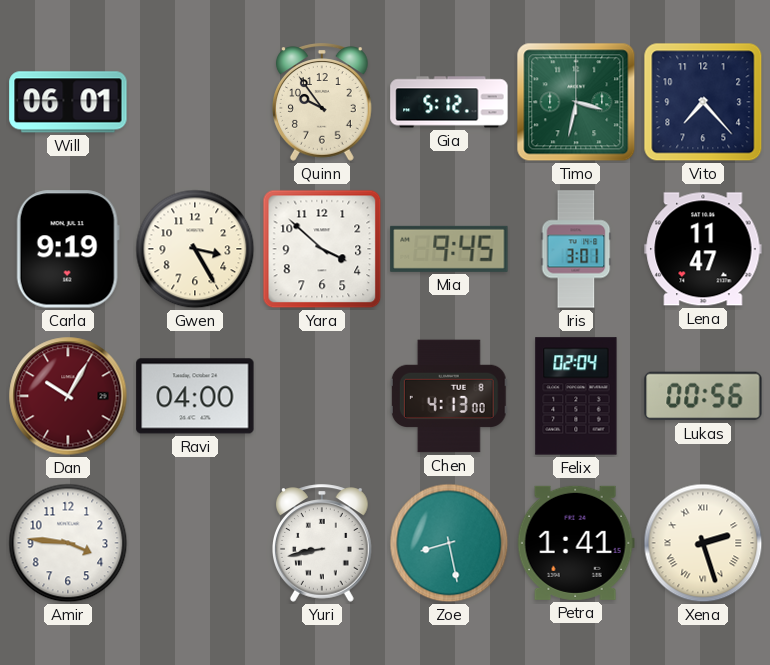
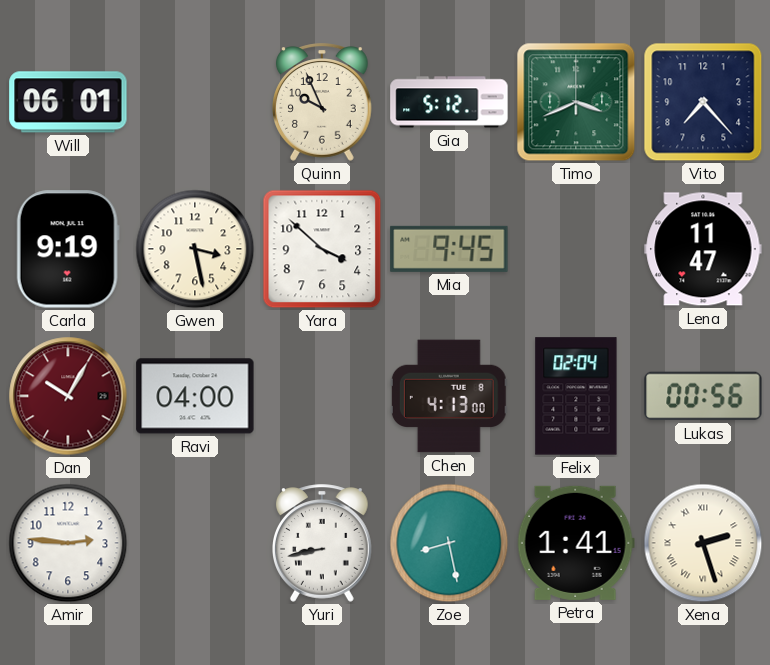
Quinn: 9:54 -> 9:56
Timo: 3:32 -> 3:41
Gwen: 3:25 -> 3:28
Iris: 3:01 -> none
Amir: 3:46 -> 2:46
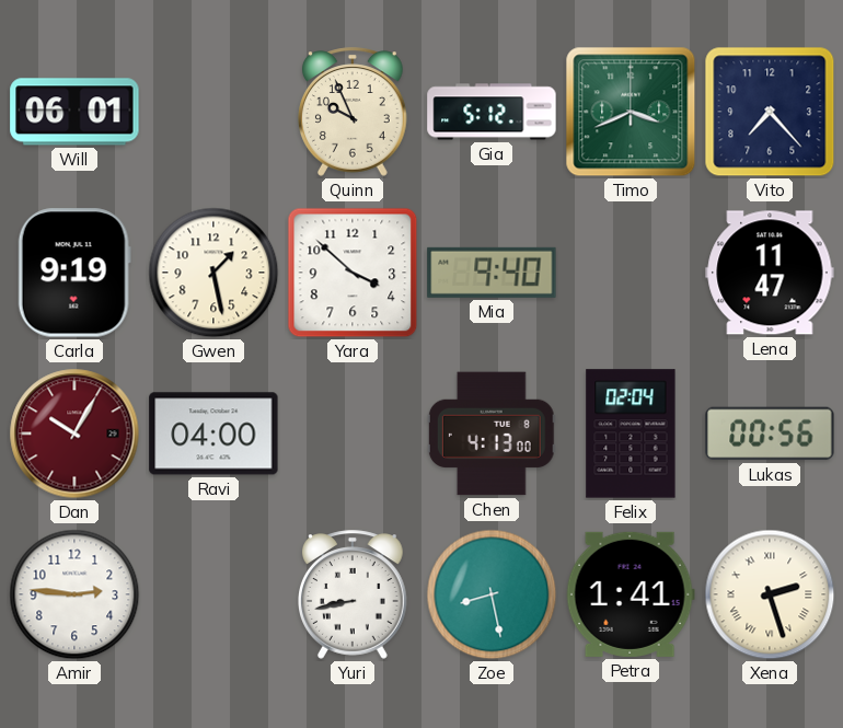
Gwen: 3:28 -> 1:28
Mia: 9:45 -> 9:40
